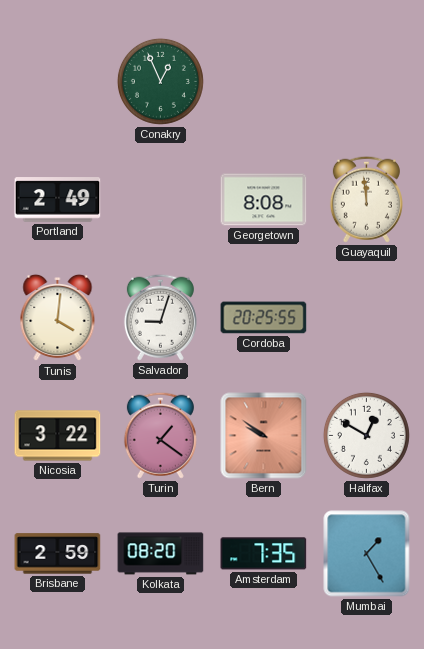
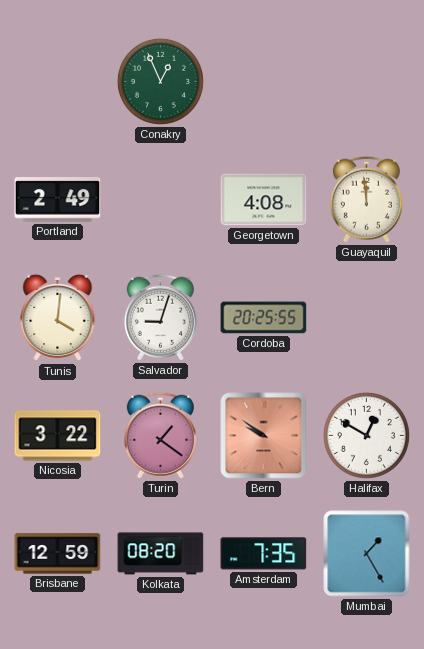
Georgetown: 8:08 -> 4:08
Brisbane: 2:59 -> 12:59
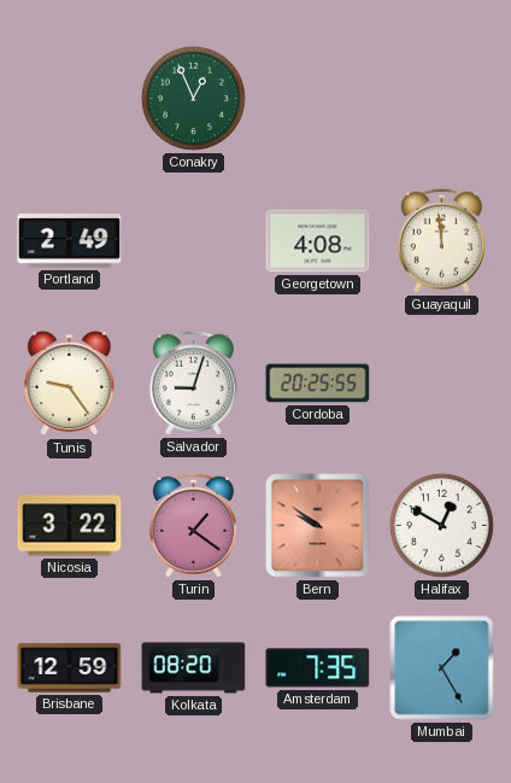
Tunis: 4:01 -> 9:24
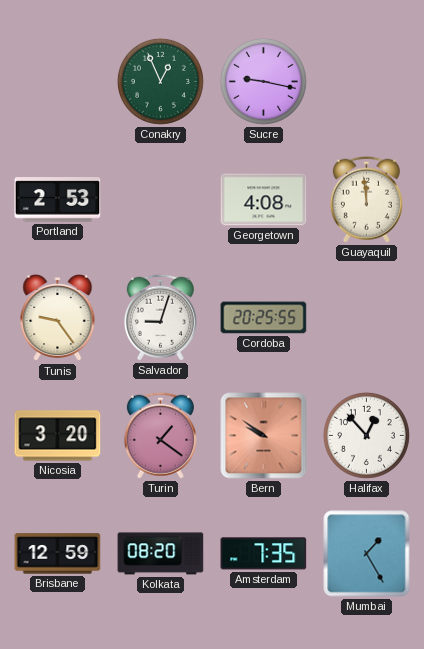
Sucre: none -> 9:17
Portland: 2:49 -> 2:53
Nicosia: 3:22 -> 3:20
Halifax: 12:50 -> 12:53
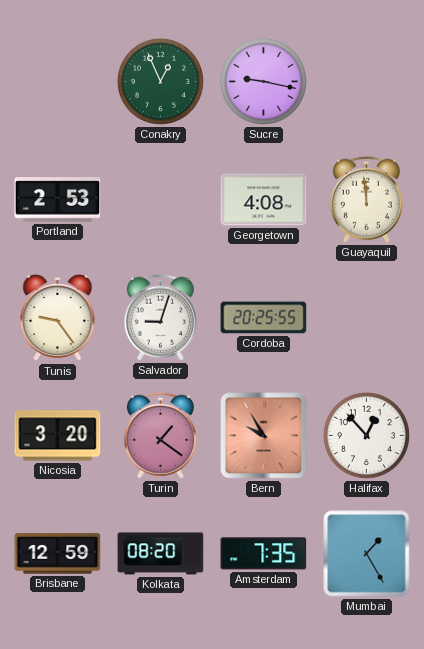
Bern: 9:51 -> 9:55
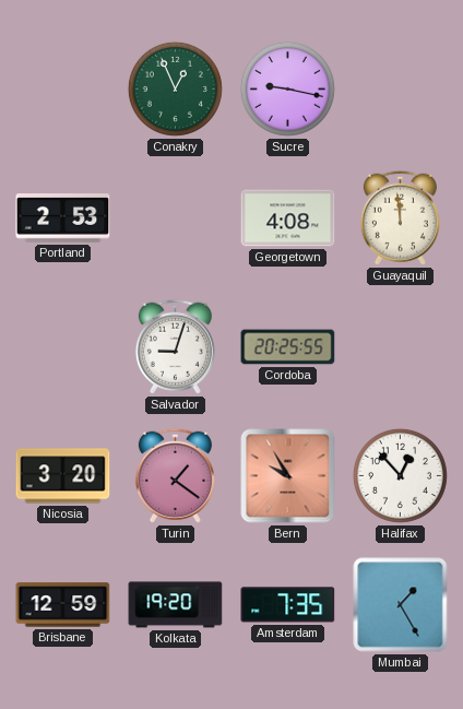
Tunis: 9:24 -> none
Kolkata: 08:20 -> 19:20
